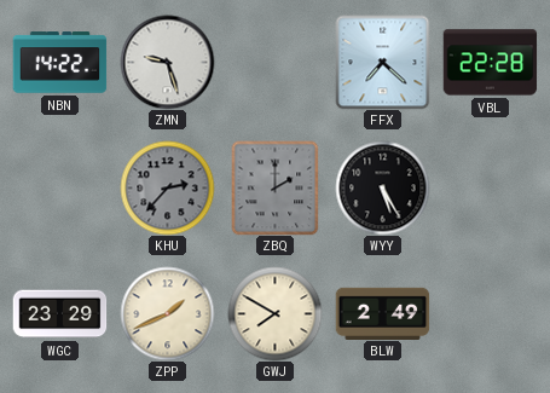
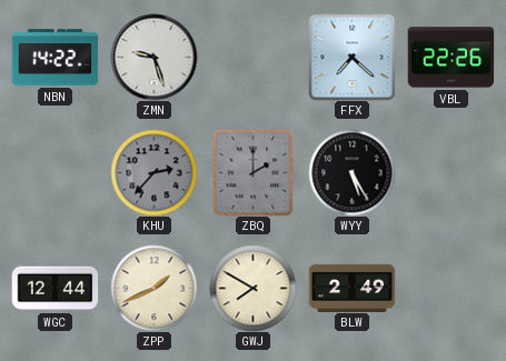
VBL: 22:28 -> 22:26
WGC: 23:29 -> 12:44
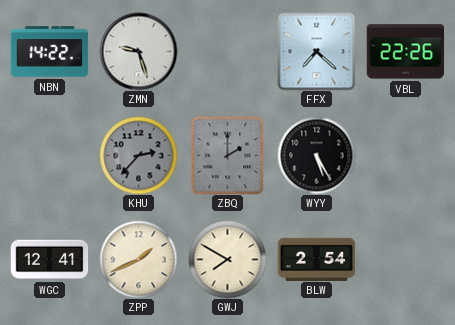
WGC: 12:44 -> 12:41
BLW: 2:49 -> 2:54
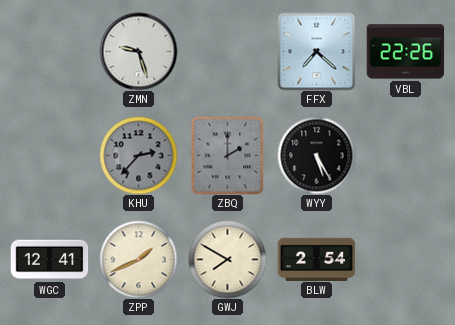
NBN: 14:22 -> none
